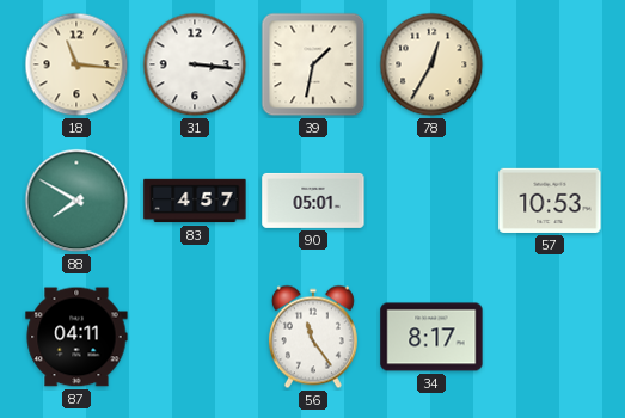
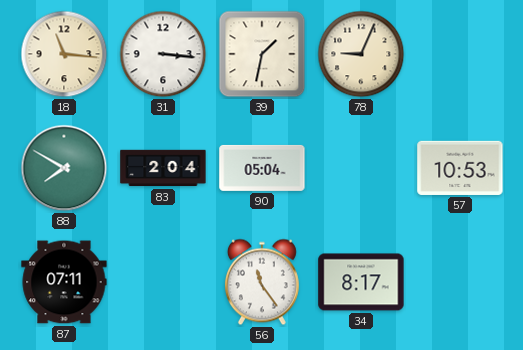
78: 12:35 -> 9:04
83: 4:57 -> 2:04
90: 05:01 -> 05:04
87: 04:11 -> 07:11
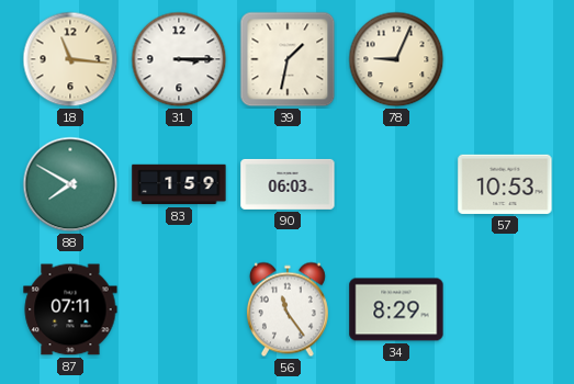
31: 3:16 -> 3:15
83: 2:04 -> 1:59
90: 05:04 -> 06:03
34: 8:17 -> 8:29
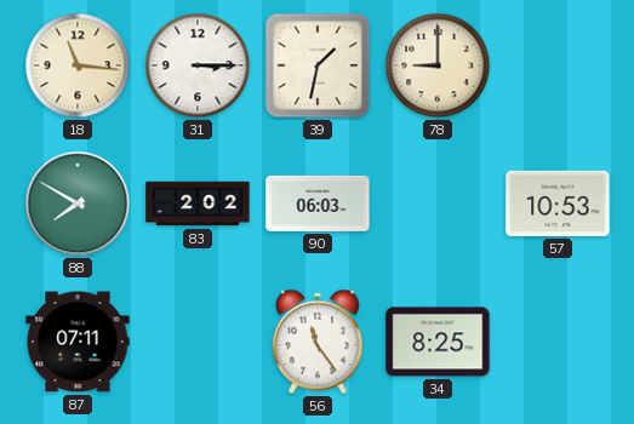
78: 9:04 -> 9:00
83: 1:59 -> 2:02
34: 8:29 -> 8:25
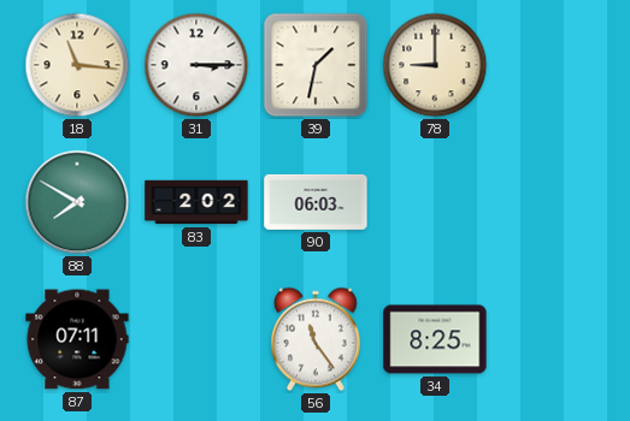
57: 10:53 -> none
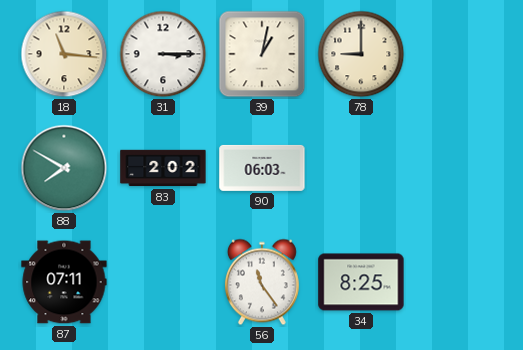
39: 1:32 -> 1:02
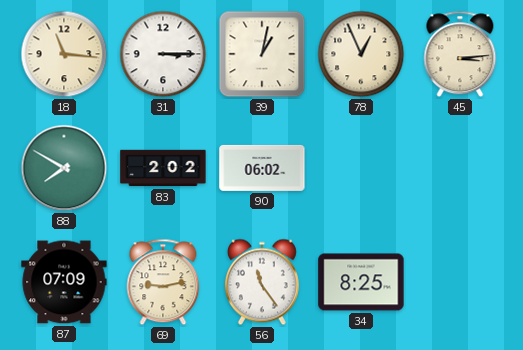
78: 9:00 -> 12:56
45: none -> 3:14
90: 06:03 -> 06:02
87: 07:11 -> 07:09
69: none -> 9:13
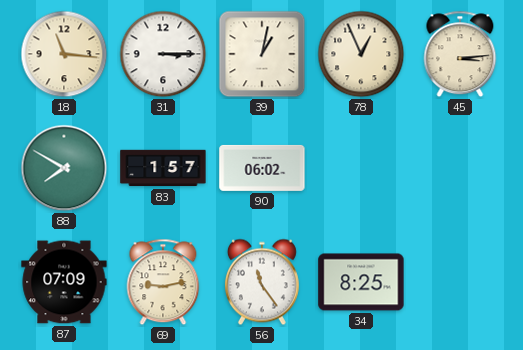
83: 2:02 -> 1:57
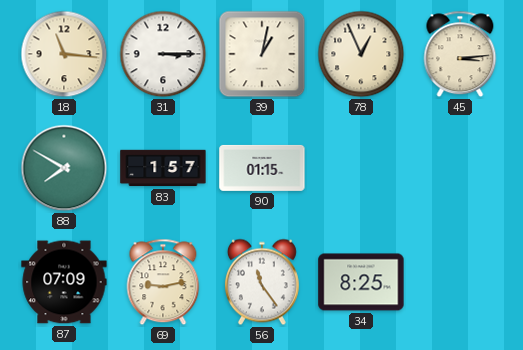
90: 06:02 -> 01:15
